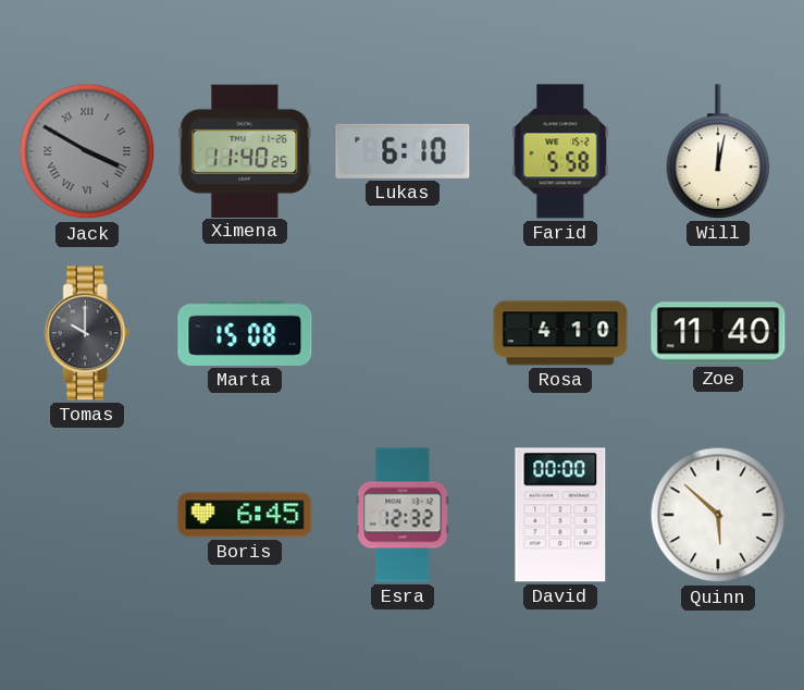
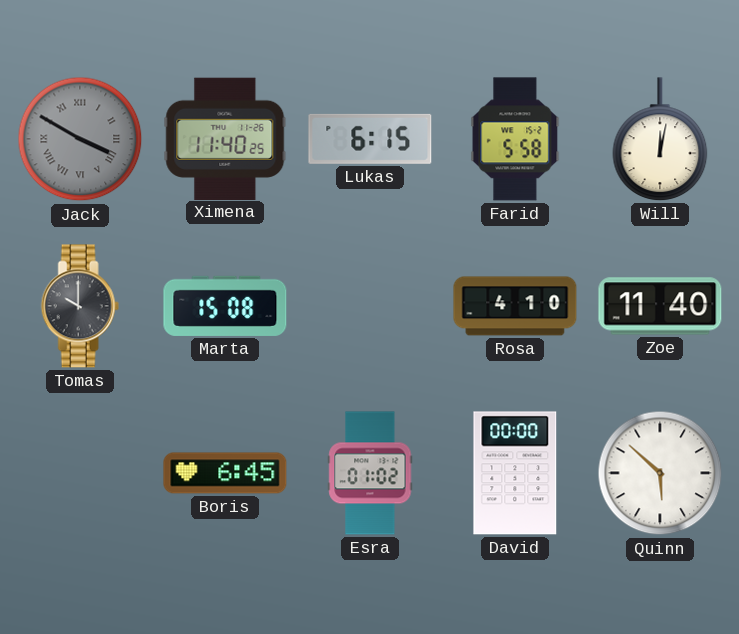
Lukas: 6:10 -> 6:15
Esra: 12:32 -> 01:02
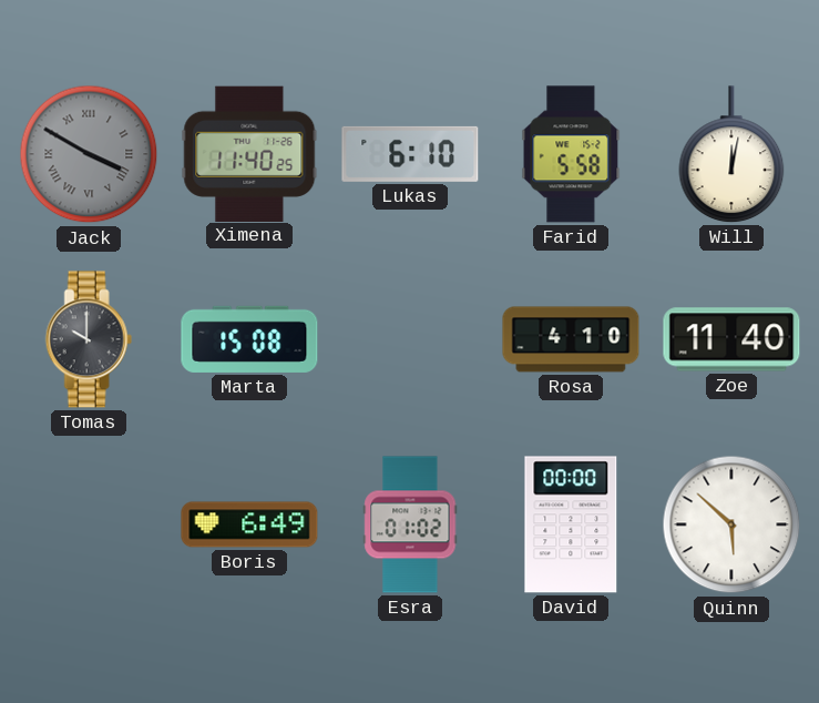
Lukas: 6:15 -> 6:10
Boris: 6:45 -> 6:49
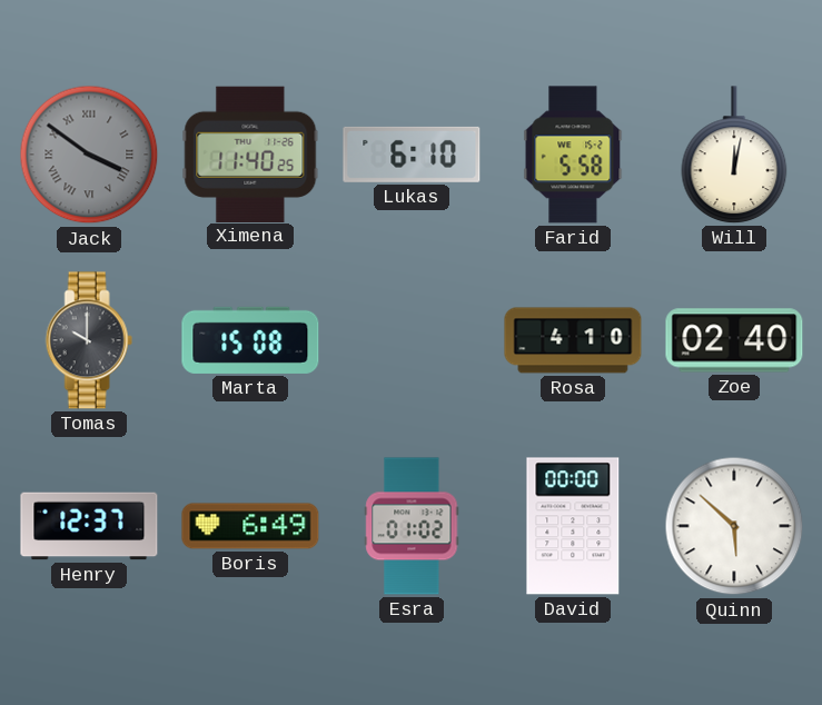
Jack: 3:50 -> 3:51
Zoe: 11:40 -> 02:40
Henry: none -> 12:37
